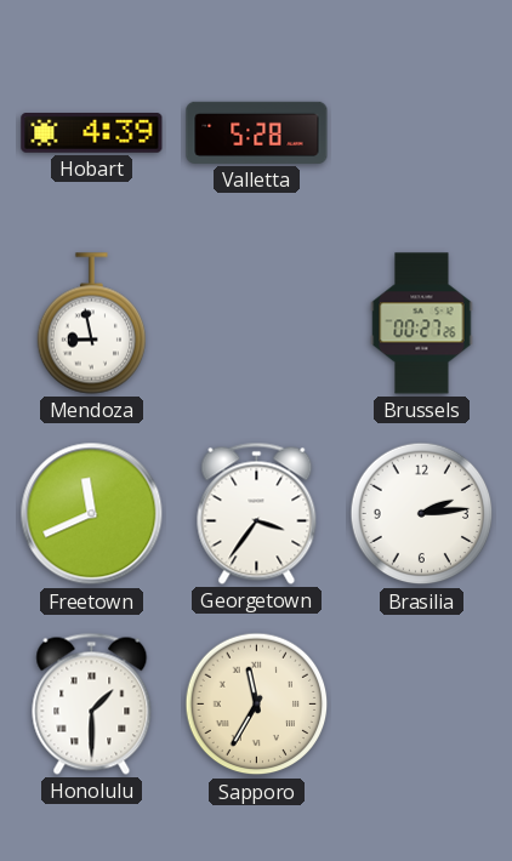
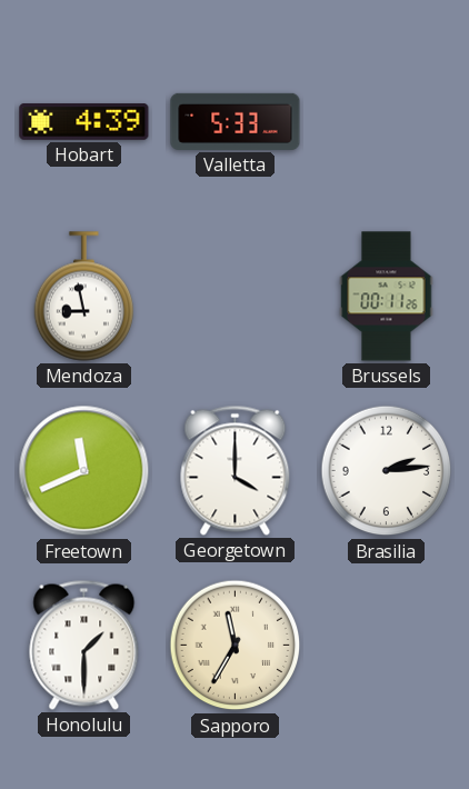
Valletta: 5:28 -> 5:33
Brussels: 00:27 -> 00:11
Georgetown: 3:36 -> 4:00
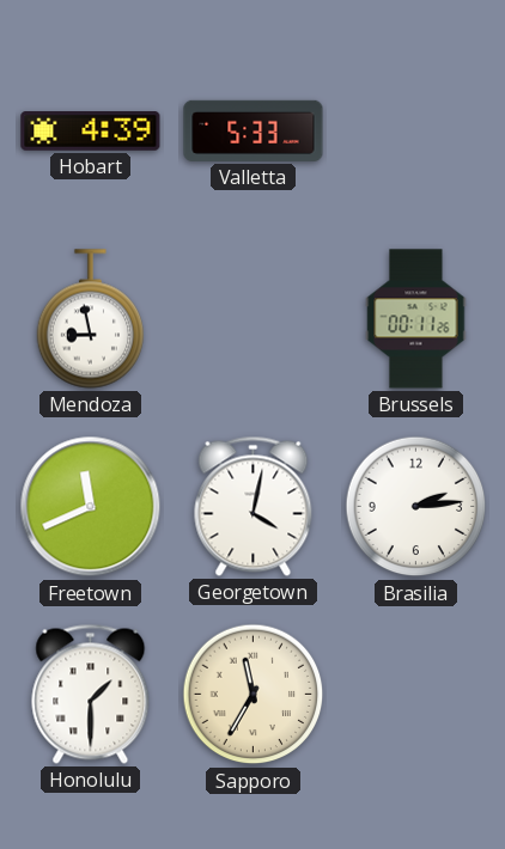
Georgetown: 4:00 -> 4:02
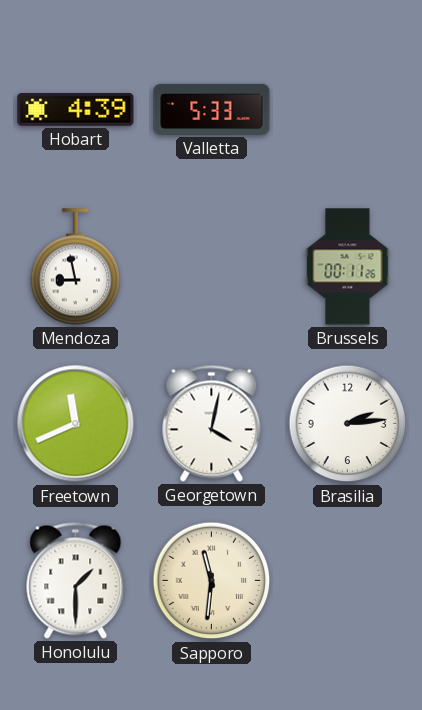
Sapporo: 11:35 -> 11:31
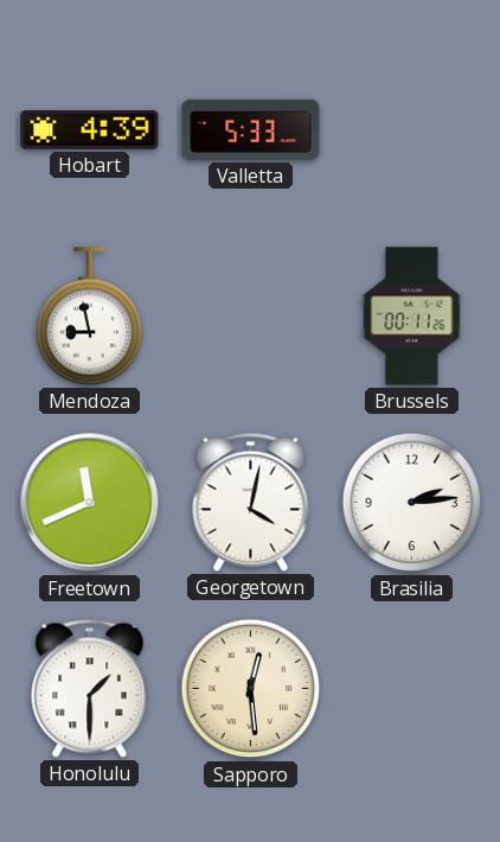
Sapporo: 11:31 -> 12:29
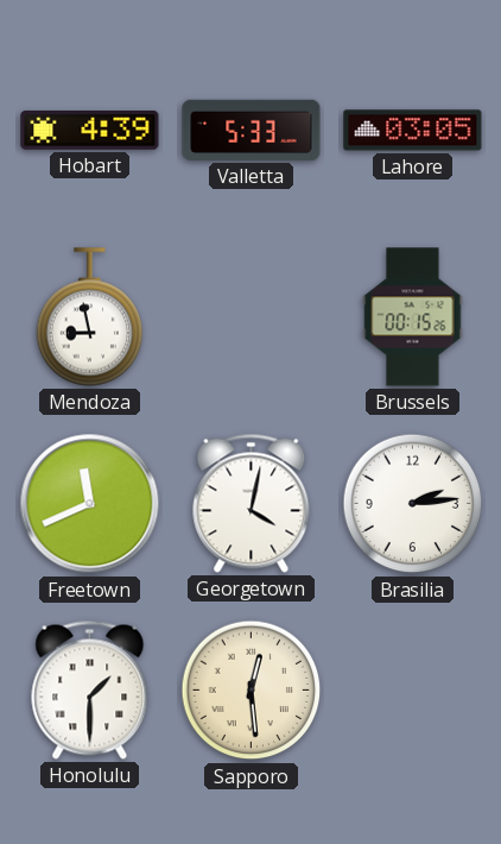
Lahore: none -> 03:05
Brussels: 00:11 -> 00:15
